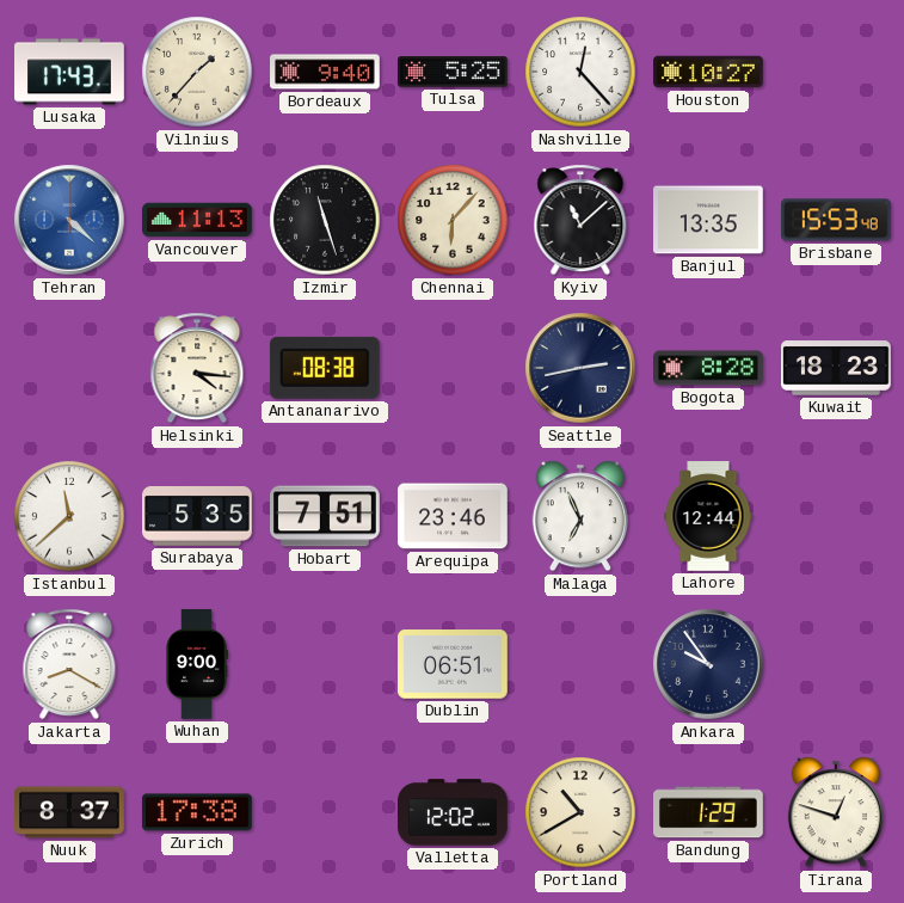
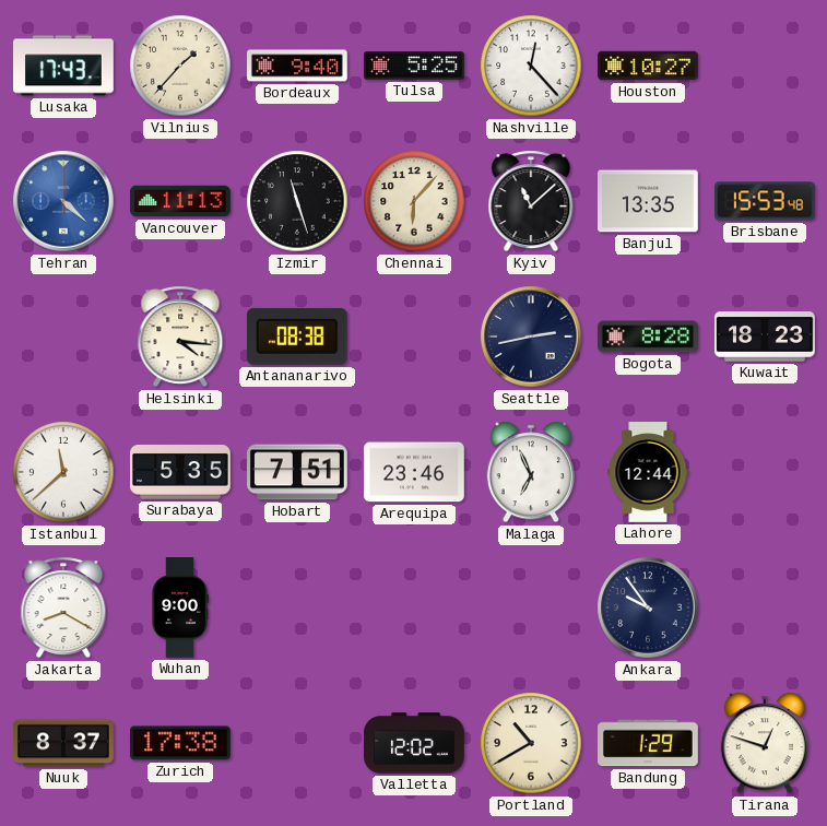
Dublin: 06:51 -> none
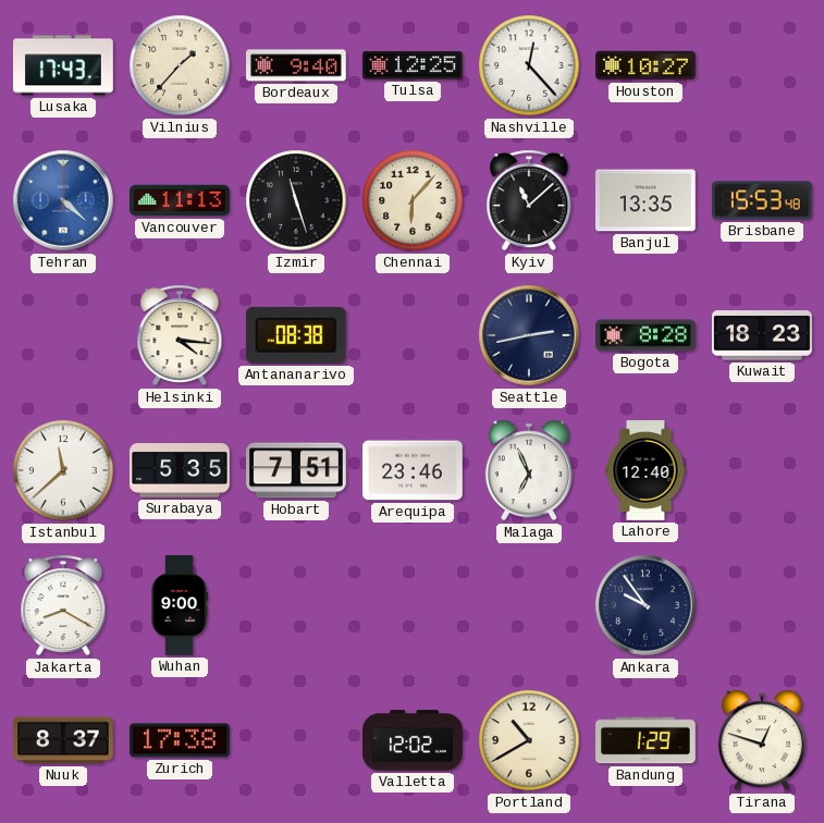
Tulsa: 5:25 -> 12:25
Lahore: 12:44 -> 12:40
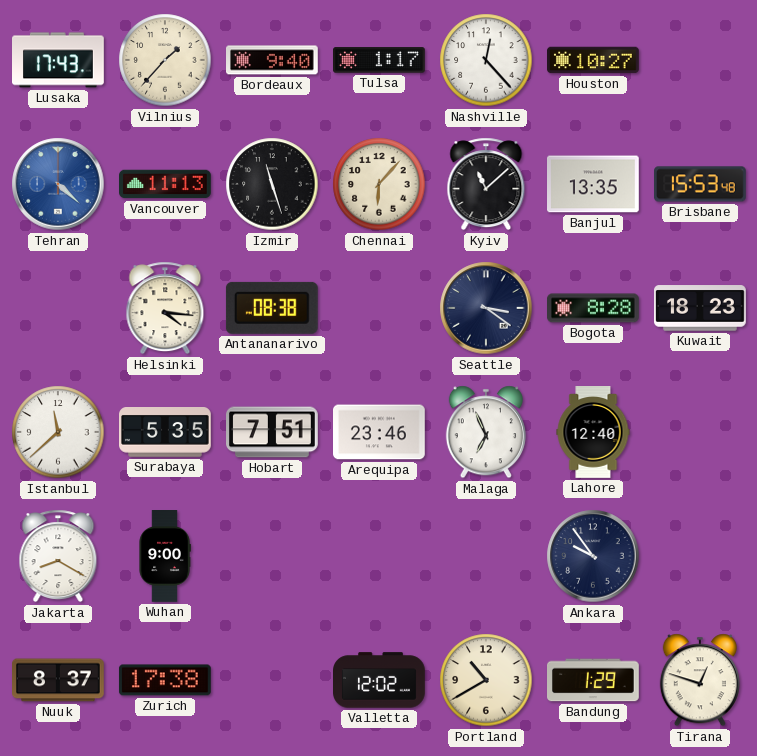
Tulsa: 12:25 -> 1:17
Seattle: 2:43 -> 3:21
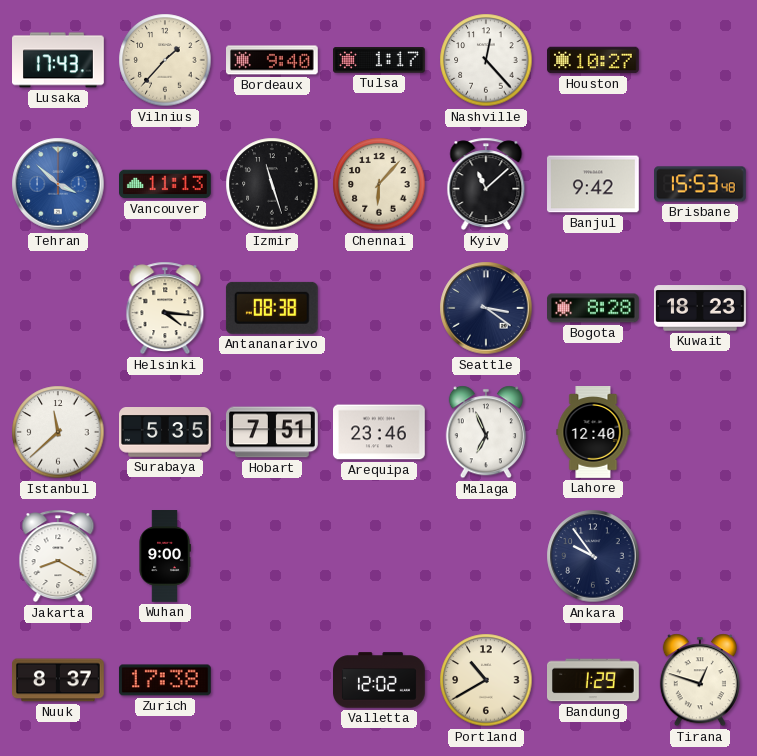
Tehran: 4:22 -> 3:52
Banjul: 13:35 -> 9:42
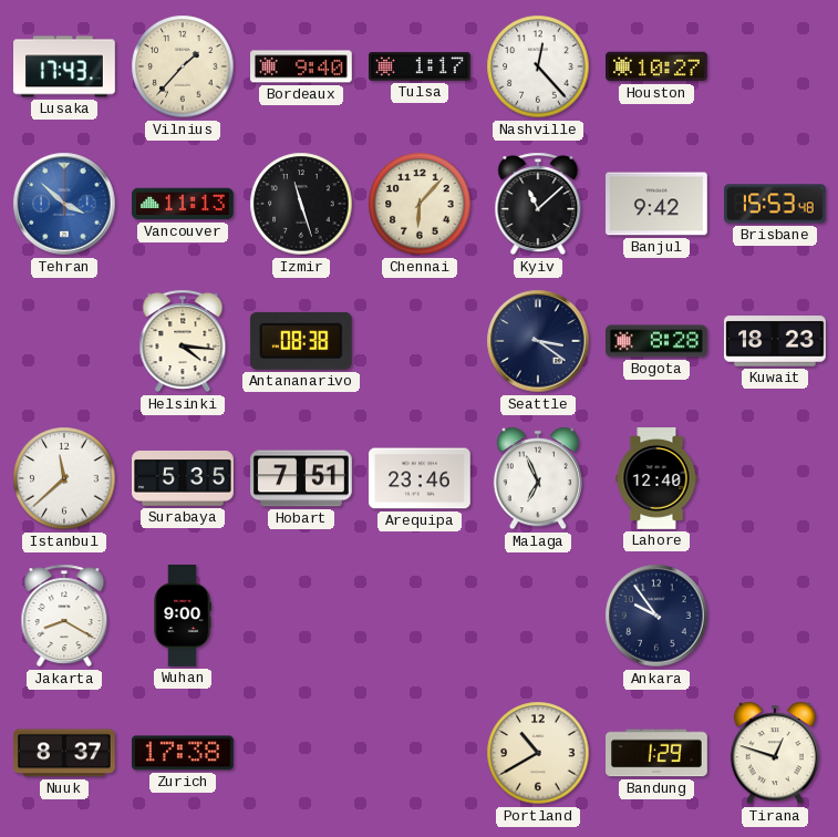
Valletta: 12:02 -> none
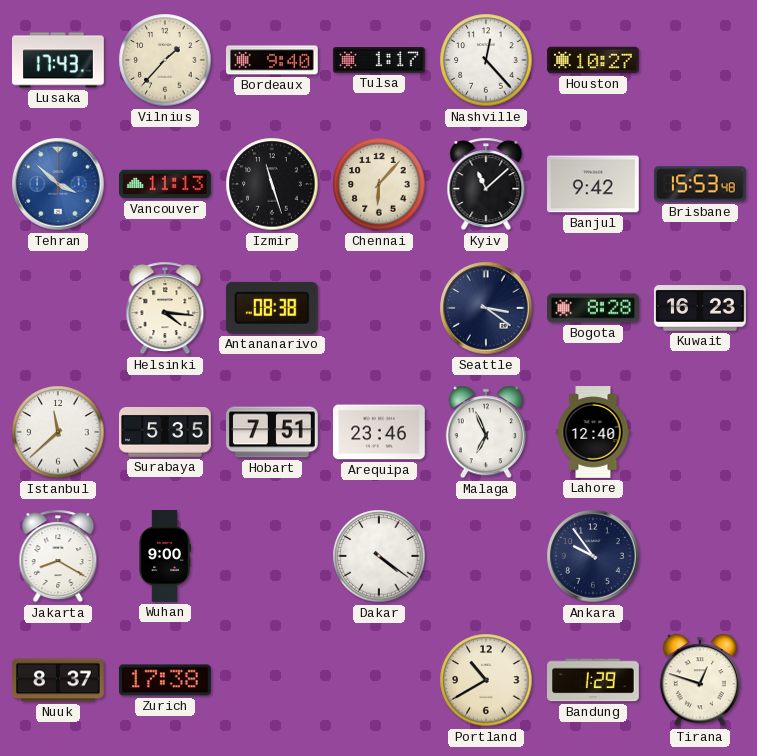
Kuwait: 18:23 -> 16:23
Dakar: none -> 4:21
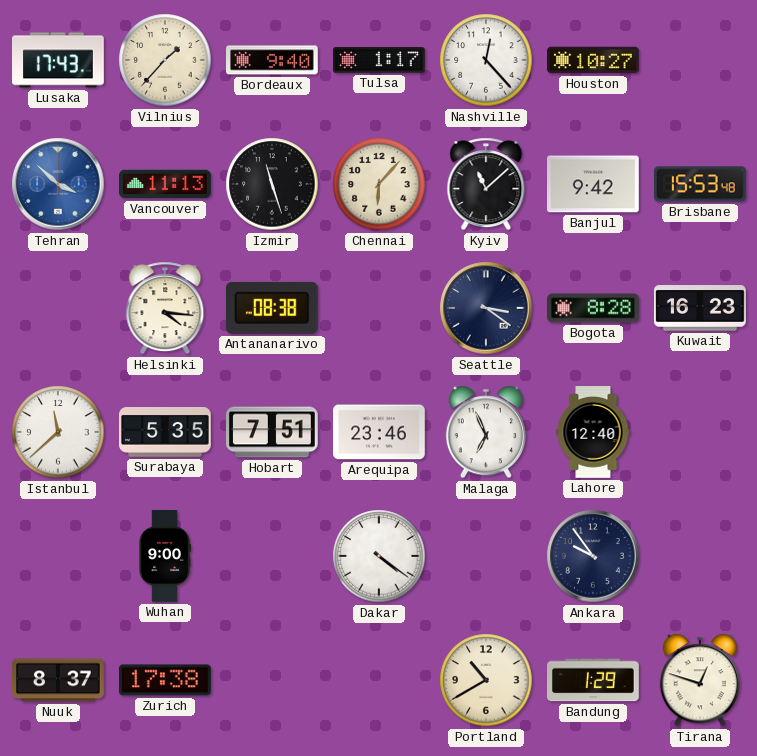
Jakarta: 8:20 -> none
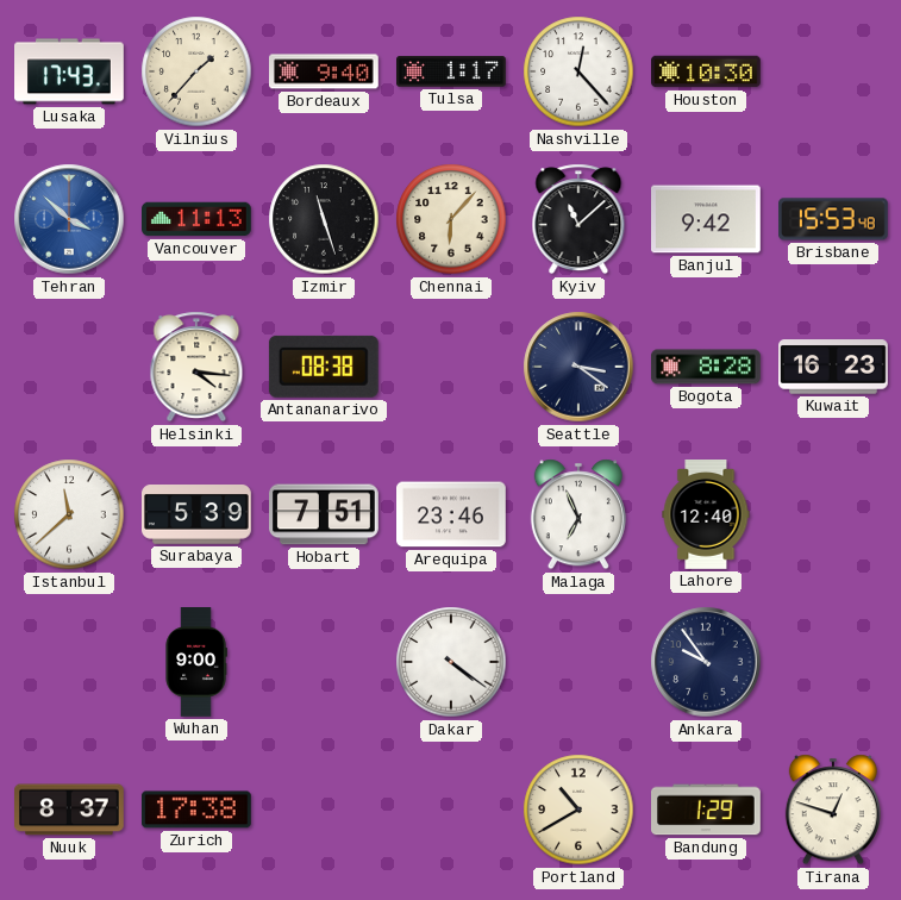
Houston: 10:27 -> 10:30
Surabaya: 5:35 -> 5:39
